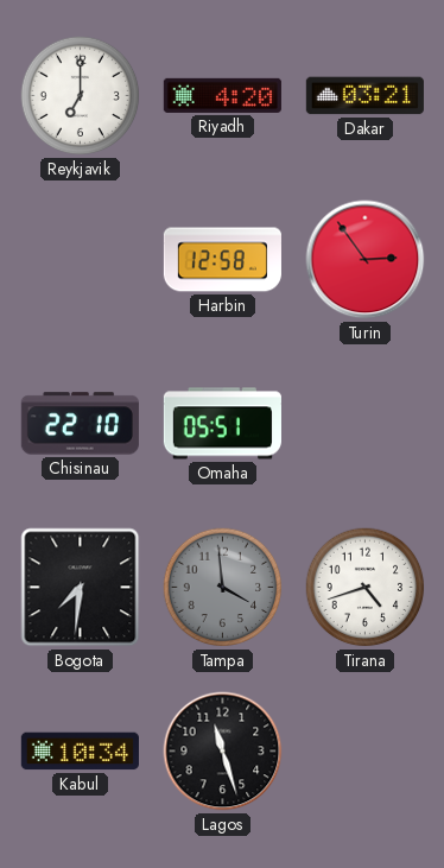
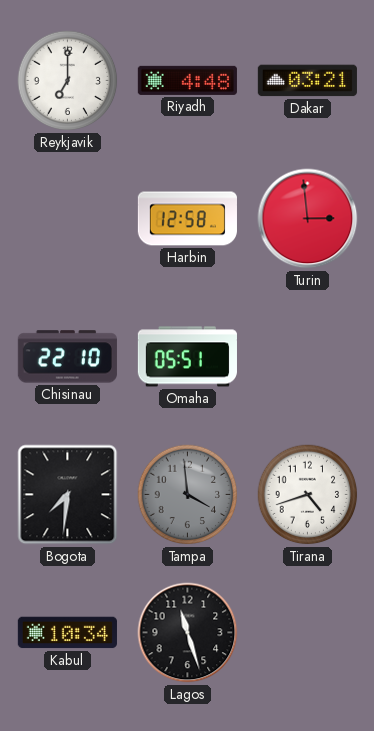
Riyadh: 4:20 -> 4:48
Turin: 2:54 -> 2:59
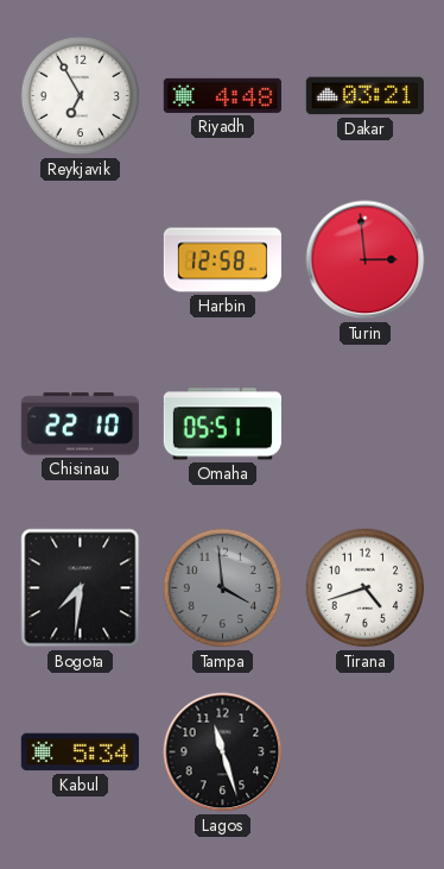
Reykjavik: 7:00 -> 6:55
Kabul: 10:34 -> 5:34
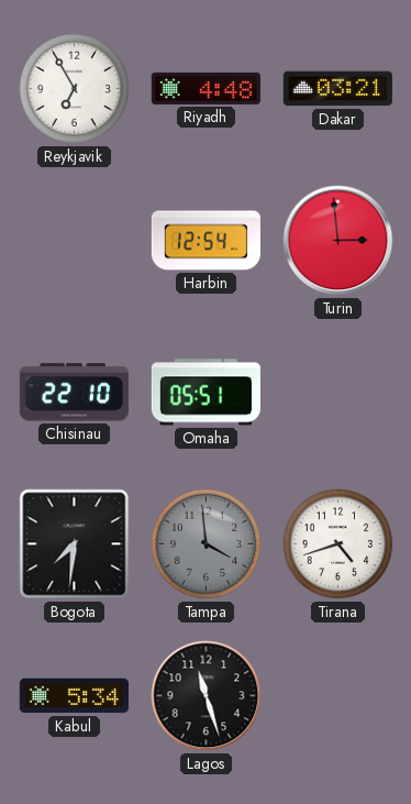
Harbin: 12:58 -> 12:54
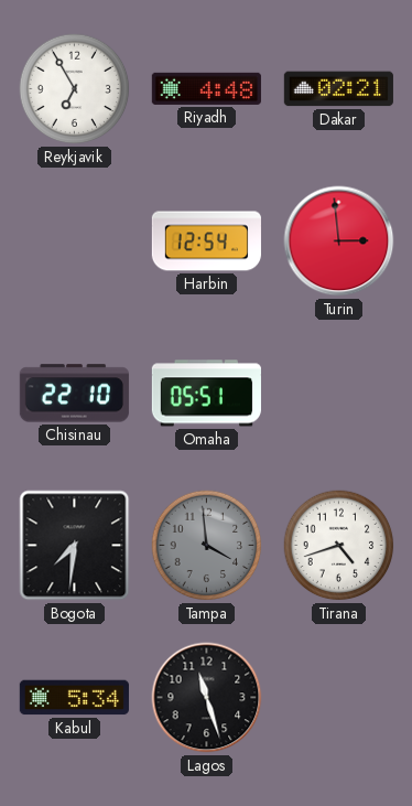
Dakar: 03:21 -> 02:21
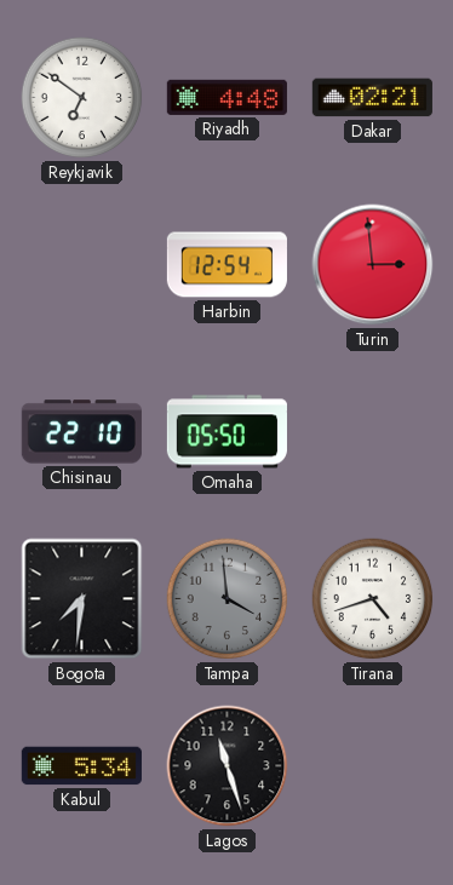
Reykjavik: 6:55 -> 6:51
Omaha: 05:51 -> 05:50
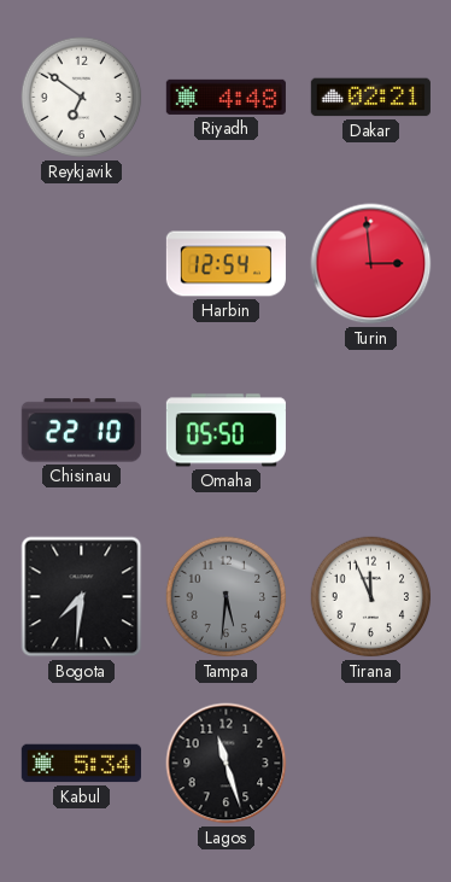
Tampa: 3:59 -> 5:31
Tirana: 4:42 -> 11:56
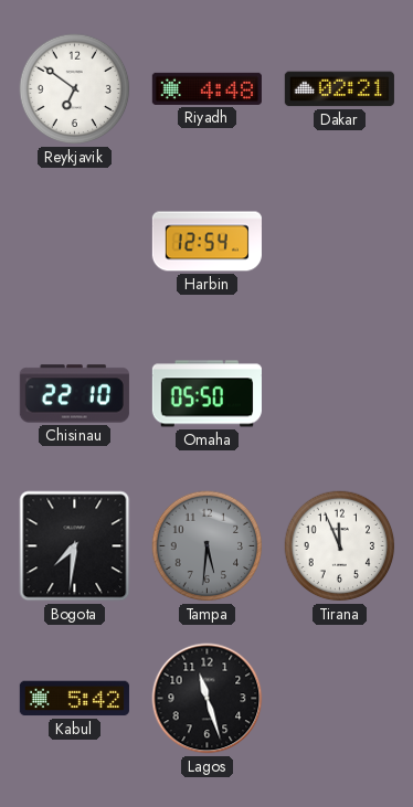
Turin: 2:59 -> none
Kabul: 5:34 -> 5:42
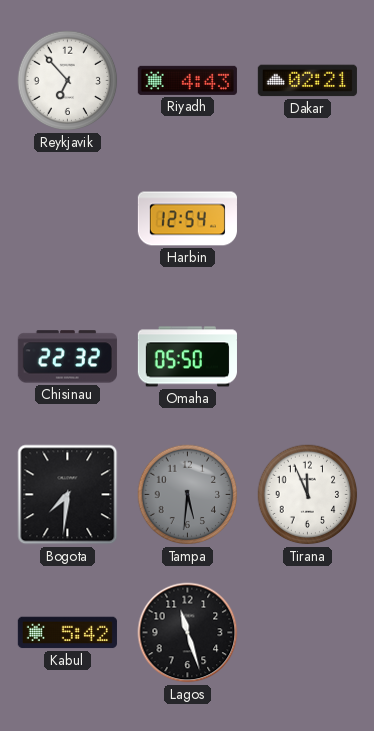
Reykjavik: 6:51 -> 6:53
Riyadh: 4:48 -> 4:43
Chisinau: 22:10 -> 22:32
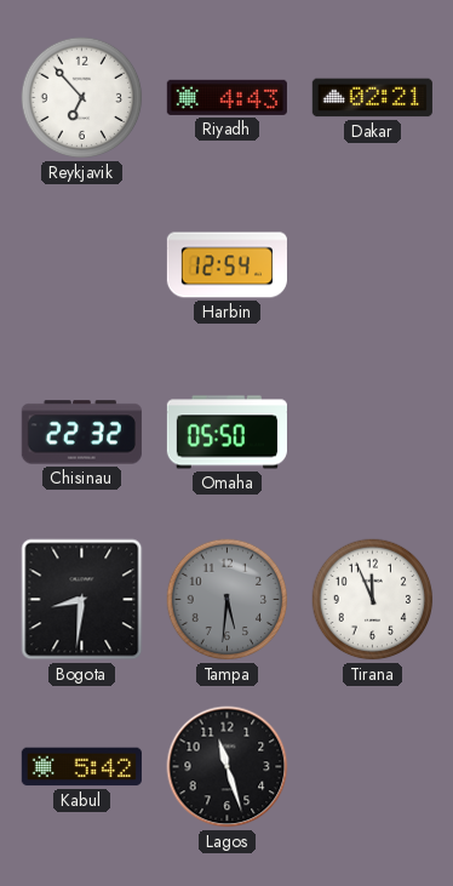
Bogota: 7:31 -> 8:31
